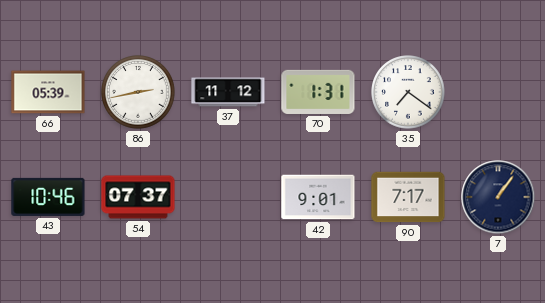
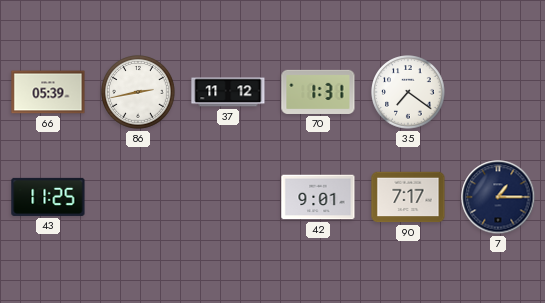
43: 10:46 -> 11:25
54: 07:37 -> none
7: 1:06 -> 1:15
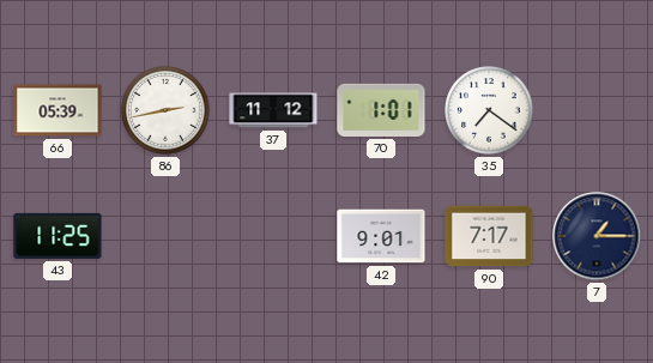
70: 1:31 -> 1:01
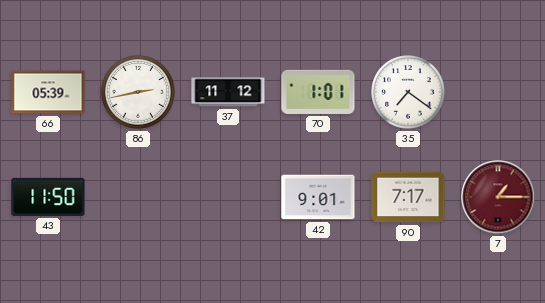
43: 11:25 -> 11:50
7 dial: navy -> burgundy
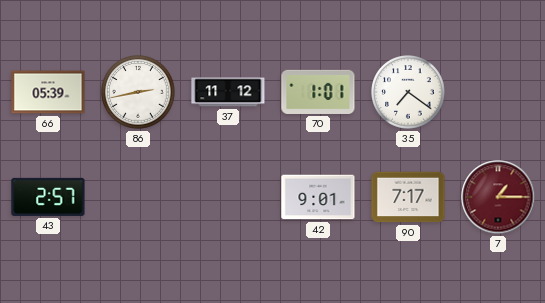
43: 11:50 -> 2:57
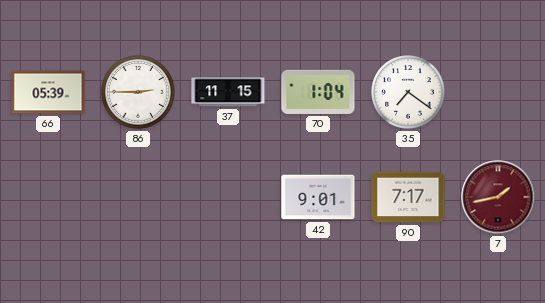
86: 2:43 -> 2:45
37: 11:12 -> 11:15
70: 1:01 -> 1:04
43: 2:57 -> none
7: 1:15 -> 1:43
